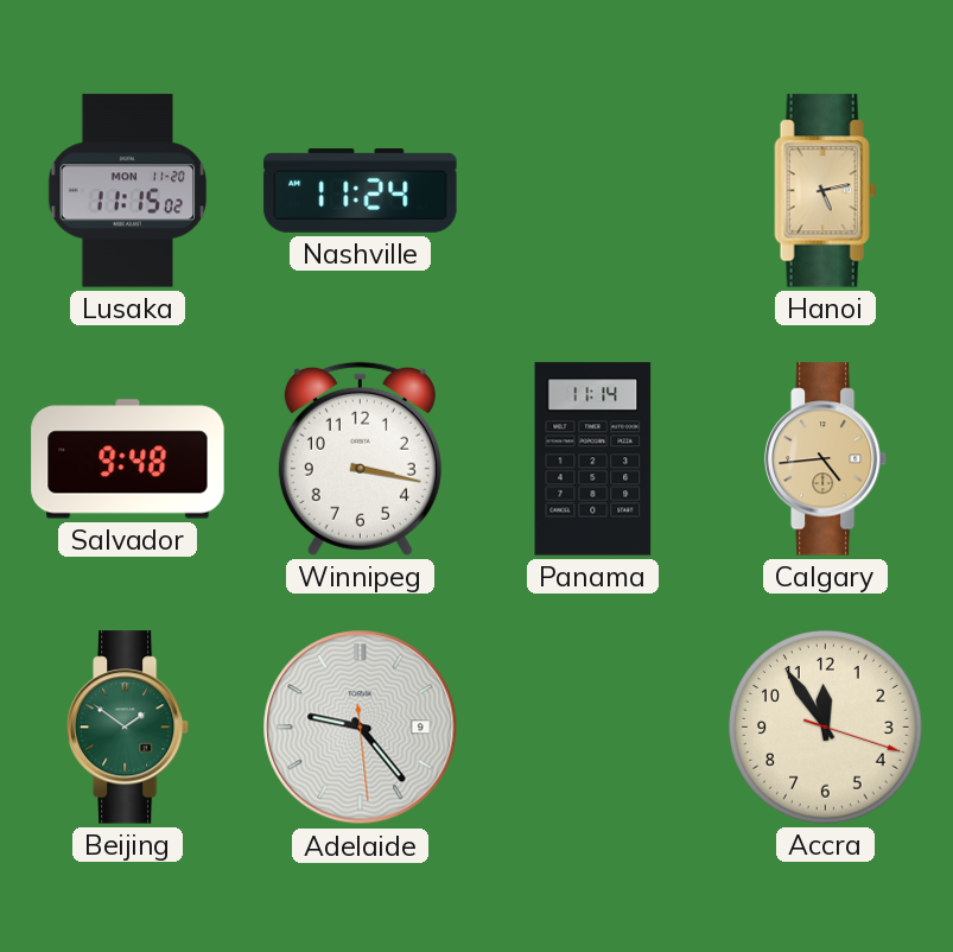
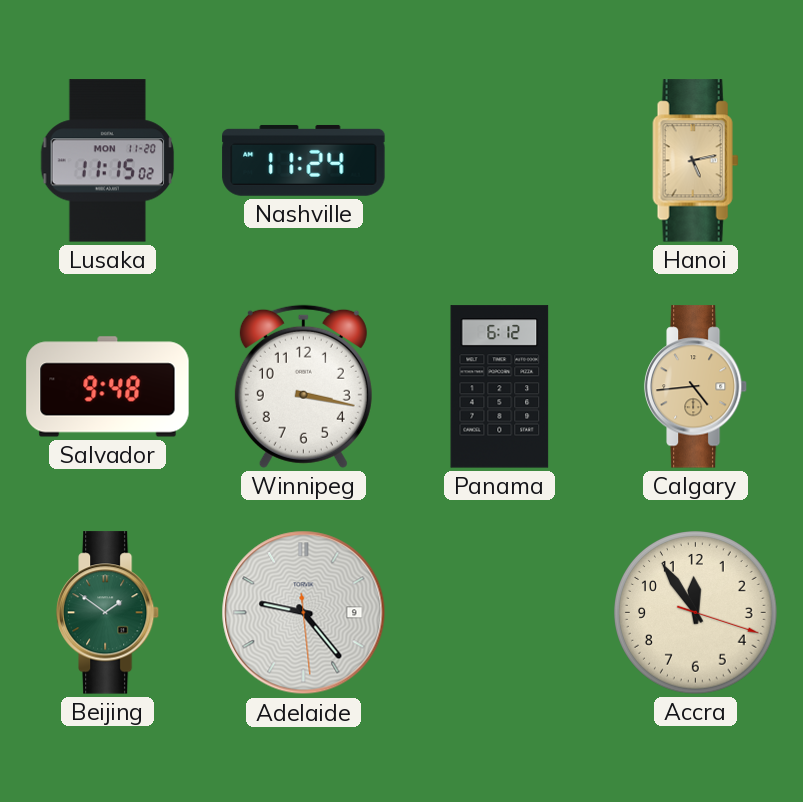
Panama: 11:14 -> 6:12
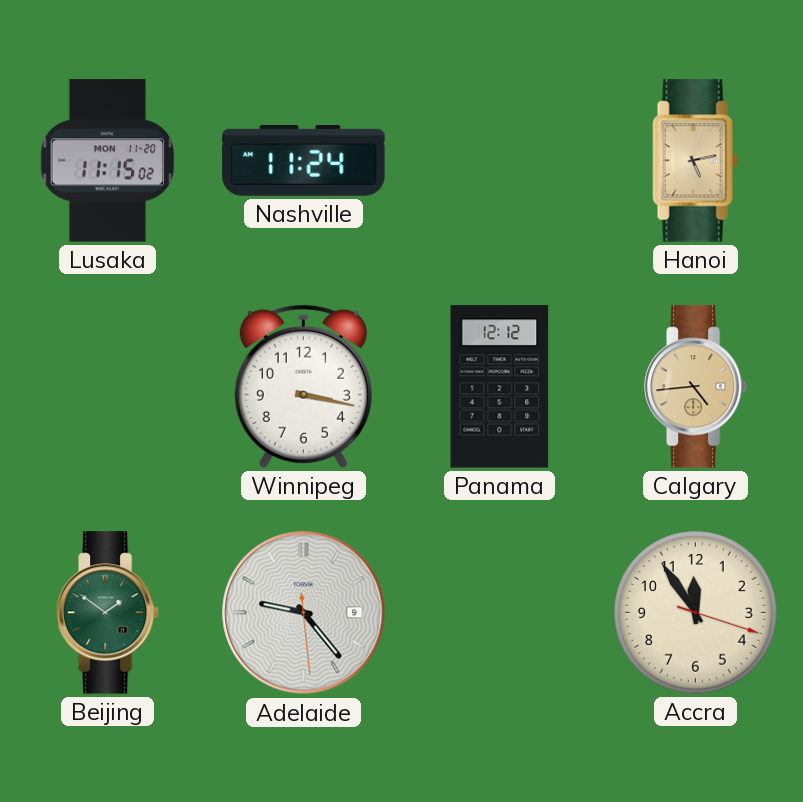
Salvador: 9:48 -> none
Panama: 6:12 -> 12:12
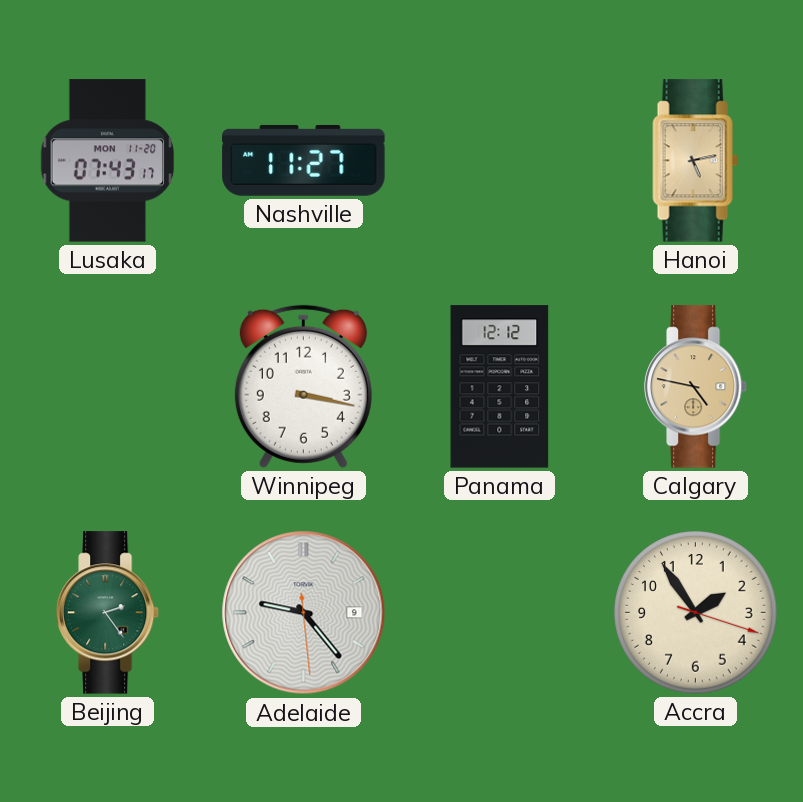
Lusaka: 11:15 -> 07:43
Nashville: 11:24 -> 11:27
Calgary: 4:44 -> 4:47
Beijing: 1:51 -> 2:24
Accra: 11:54 -> 1:54
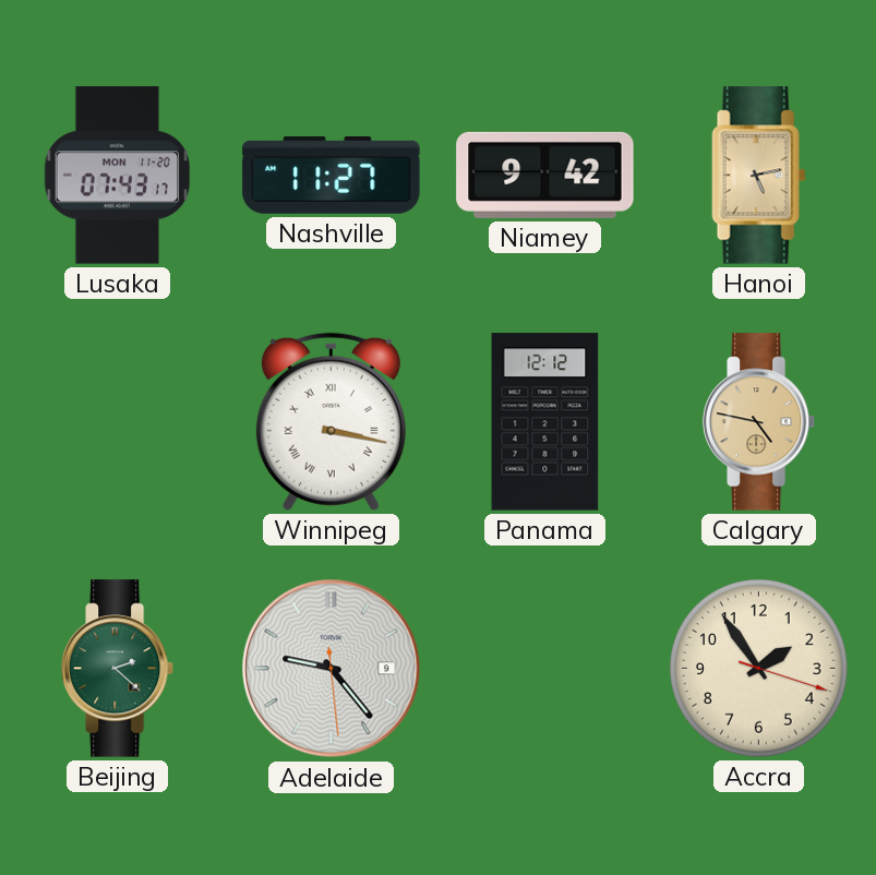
Niamey: none -> 9:42
Winnipeg numerals: Arabic -> Roman
Beijing: 2:24 -> 2:22
